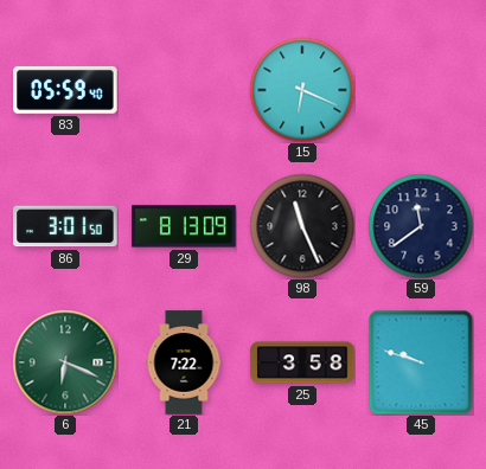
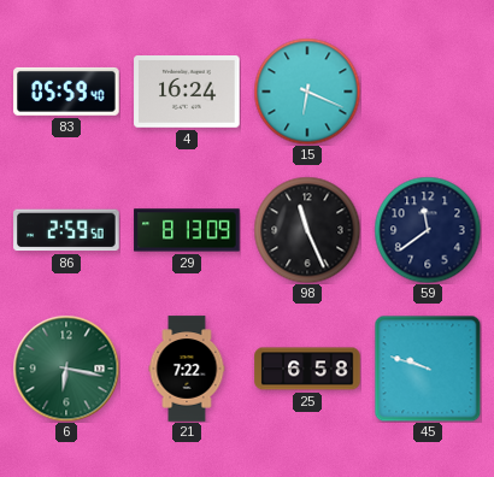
4: none -> 16:24
86: 3:01 -> 2:59
6: 6:19 -> 6:17
25: 3:58 -> 6:58
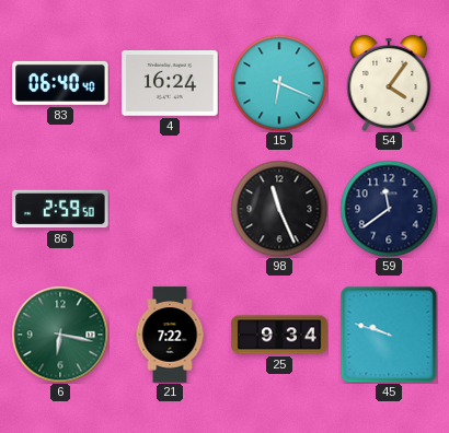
83: 05:59 -> 06:40
54: none -> 4:06
29: 8:13 -> none
25: 6:58 -> 9:34
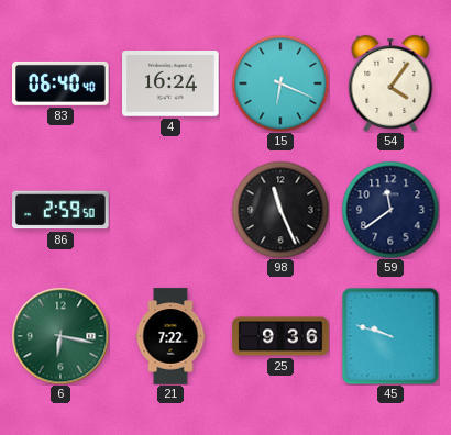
25: 9:34 -> 9:36
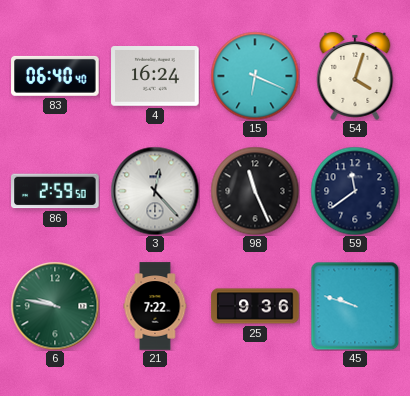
54: 4:06 -> 4:03
3: none -> 12:23
6: 6:17 -> 9:47
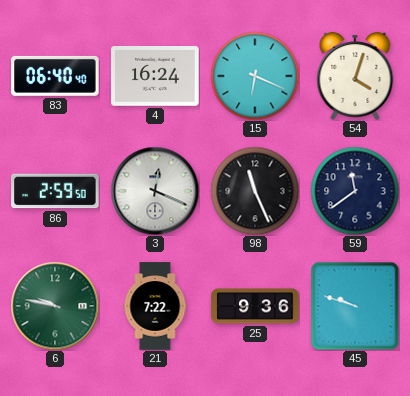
3: 12:23 -> 12:19
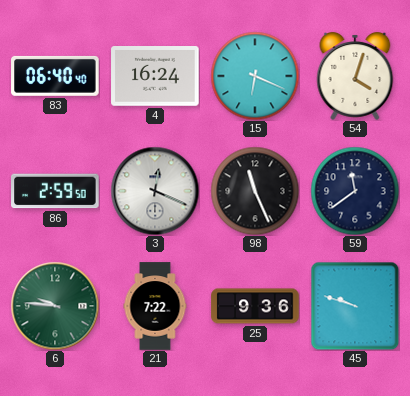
6: 9:47 -> 9:46
